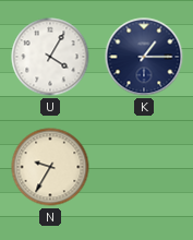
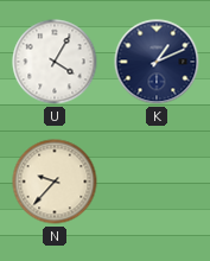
K: 1:15 -> 1:11
N: 9:35 -> 9:37
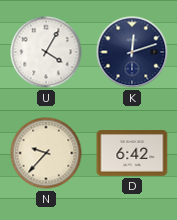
K: 1:11 -> 12:12
D: none -> 6:42
